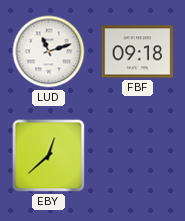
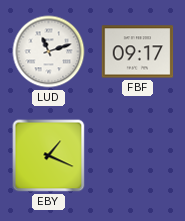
FBF: 09:18 -> 09:17
EBY: 12:38 -> 1:19
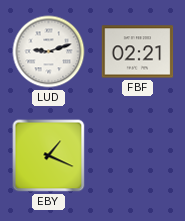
LUD: 11:12 -> 9:12
FBF: 09:17 -> 02:21
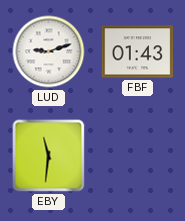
FBF: 02:21 -> 01:43
EBY: 1:19 -> 11:31
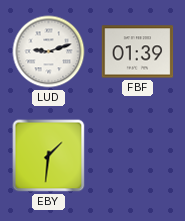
FBF: 01:43 -> 01:39
EBY: 11:31 -> 1:31
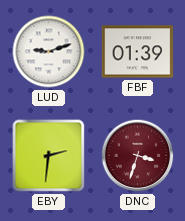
EBY: 1:31 -> 2:31
DNC: none -> 3:33
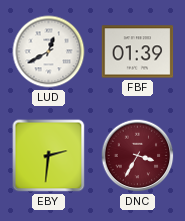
LUD: 9:12 -> 12:40
DNC: 3:33 -> 3:35
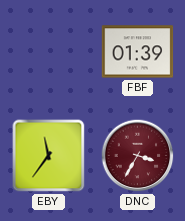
LUD: 12:40 -> none
EBY: 2:31 -> 11:36
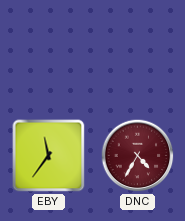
FBF: 01:39 -> none
DNC: 3:35 -> 4:35
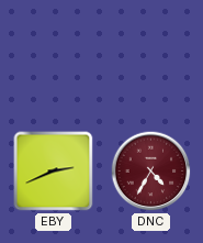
EBY: 11:36 -> 2:41
